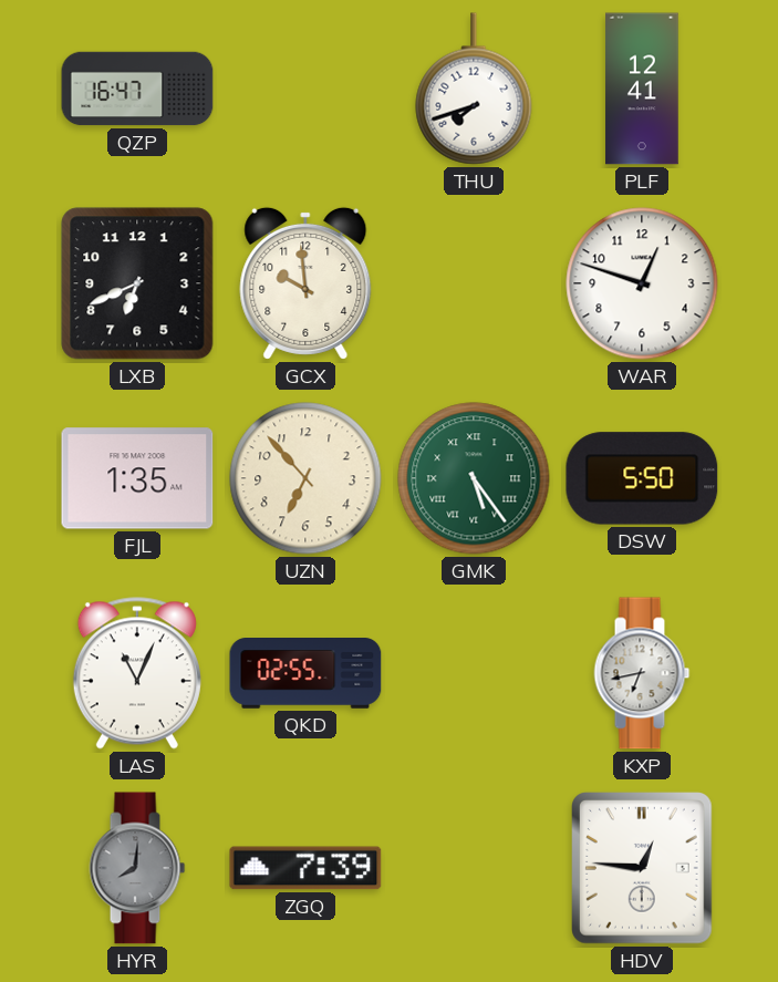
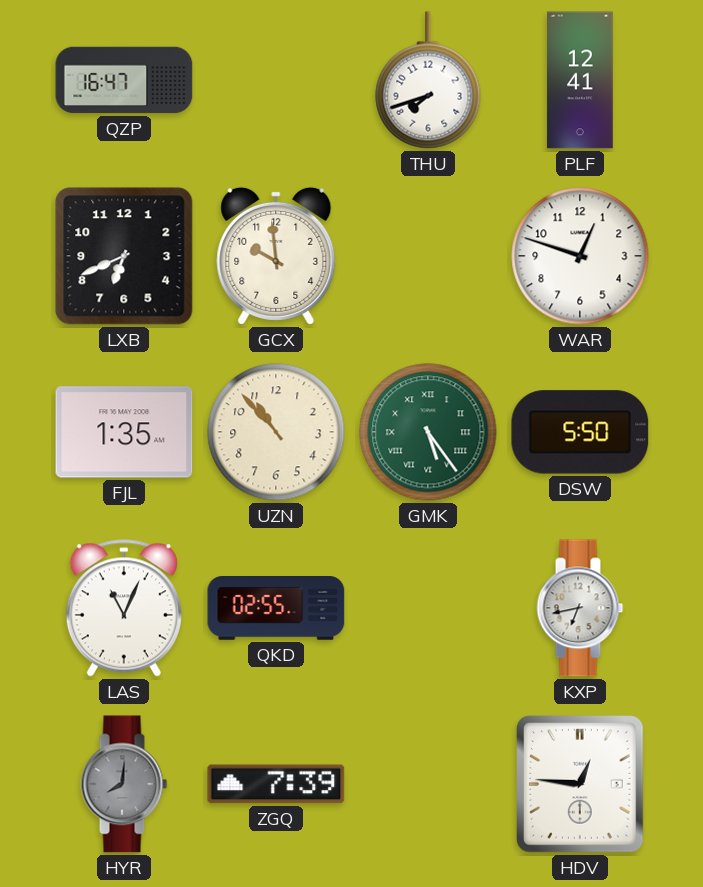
UZN: 6:53 -> 10:53
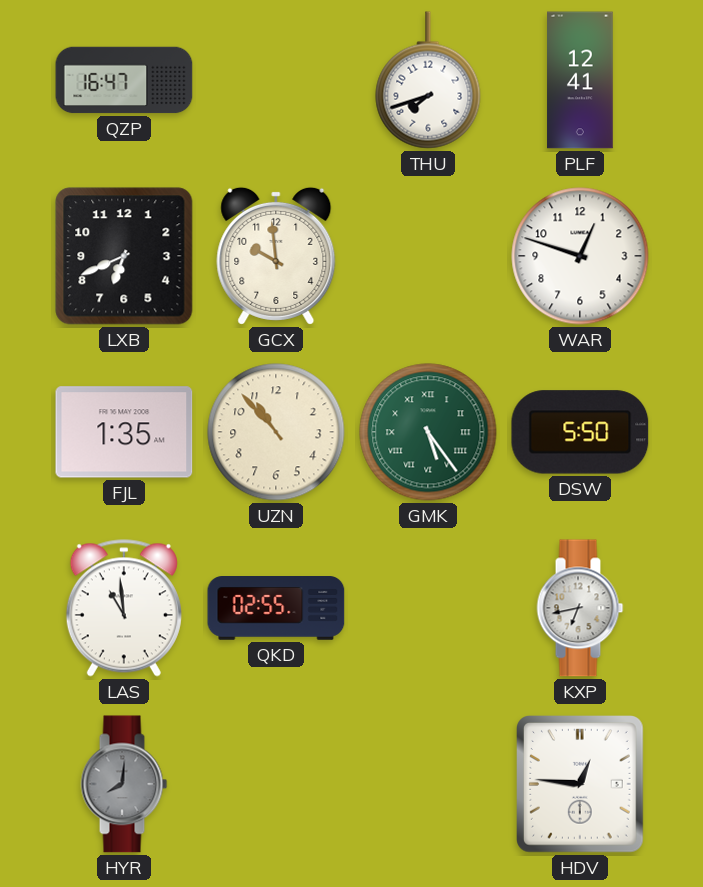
LAS: 11:04 -> 10:59
ZGQ: 7:39 -> none
